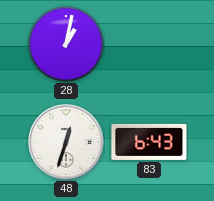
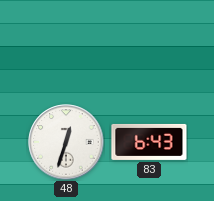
28: 1:02 -> none
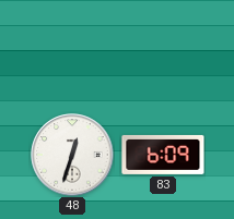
83: 6:43 -> 6:09
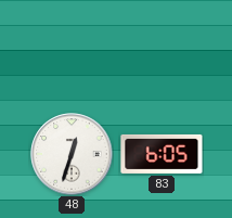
83: 6:09 -> 6:05
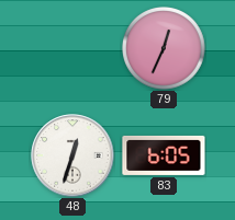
79: none -> 12:34
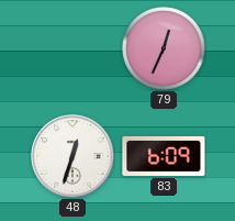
83: 6:05 -> 6:09
